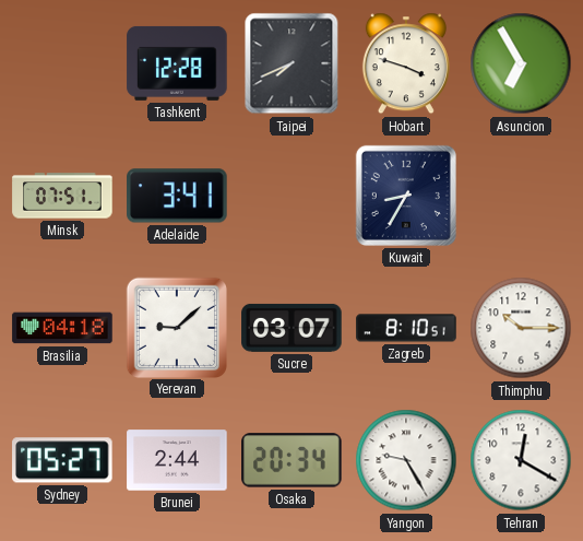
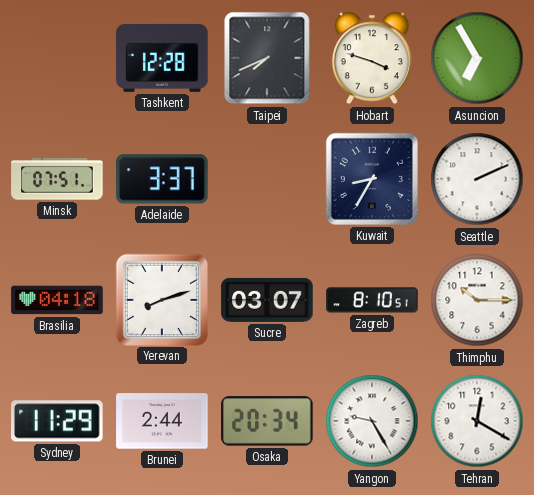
Adelaide: 3:41 -> 3:37
Seattle: none -> 2:11
Yerevan: 9:08 -> 8:12
Sydney: 05:27 -> 11:29
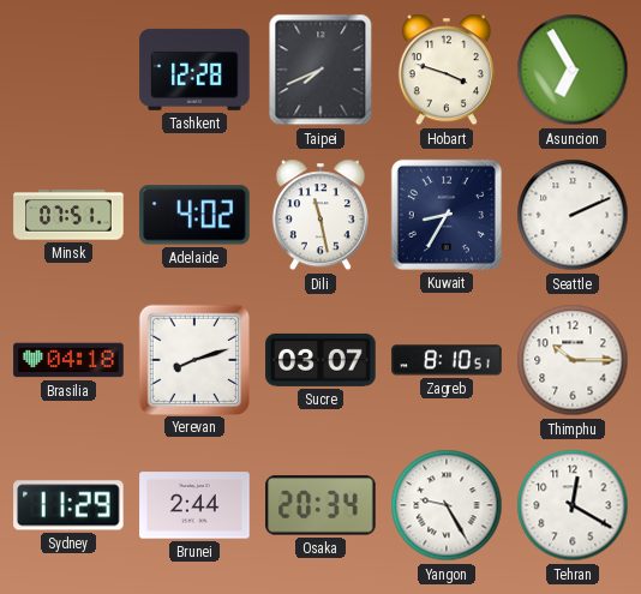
Adelaide: 3:37 -> 4:02
Dili: none -> 11:28
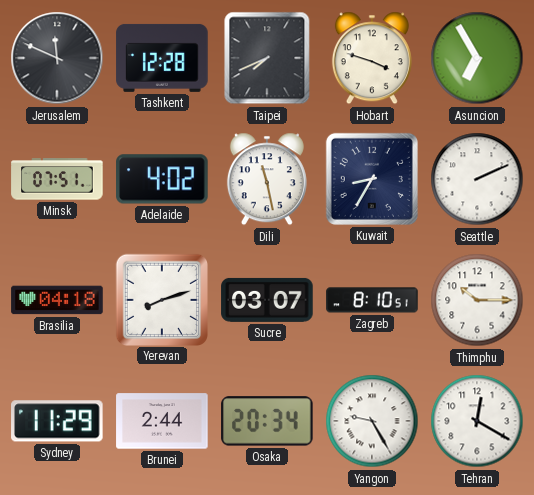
Jerusalem: none -> 11:49
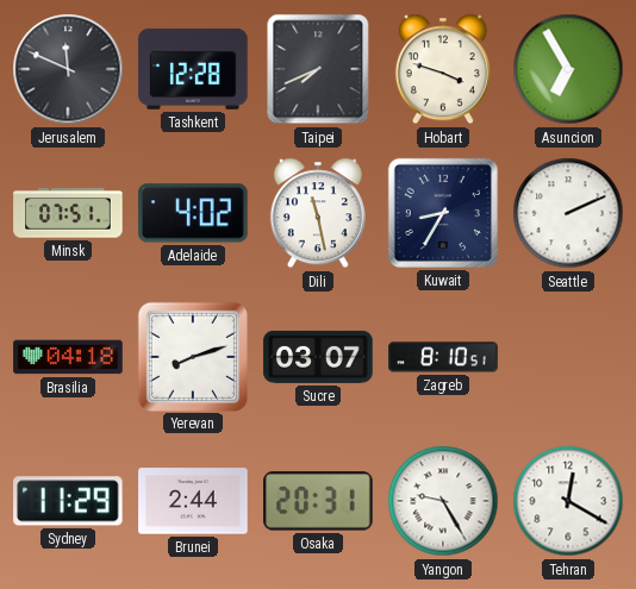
Thimphu: 10:15 -> none
Osaka: 20:34 -> 20:31
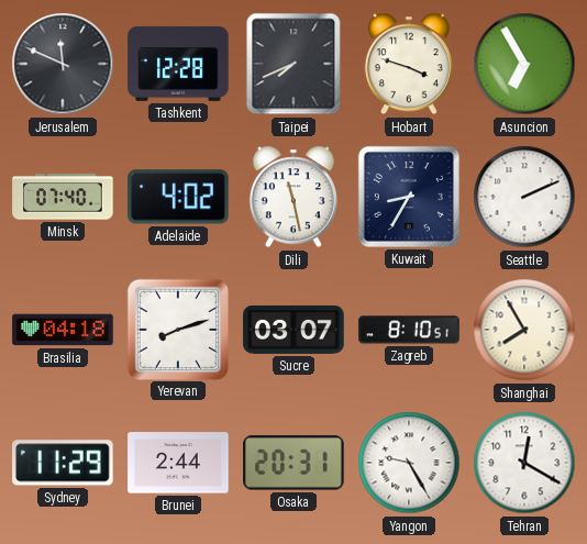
Minsk: 07:51 -> 07:40
Shanghai: none -> 7:55
